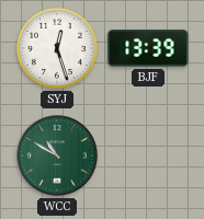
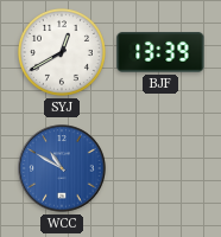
SYJ: 12:27 -> 12:40
WCC dial: green -> blue
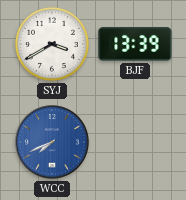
SYJ: 12:40 -> 3:40
WCC: 10:50 -> 7:41
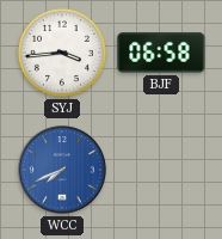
SYJ: 3:40 -> 3:44
BJF: 13:39 -> 06:58
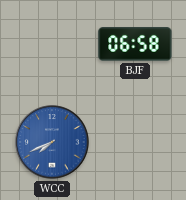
SYJ: 3:44 -> none
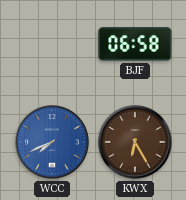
KWX: none -> 6:25
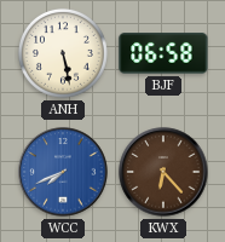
ANH: none -> 5:28
KWX: 6:25 -> 6:23
